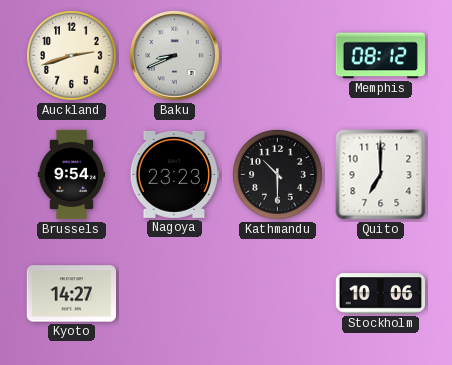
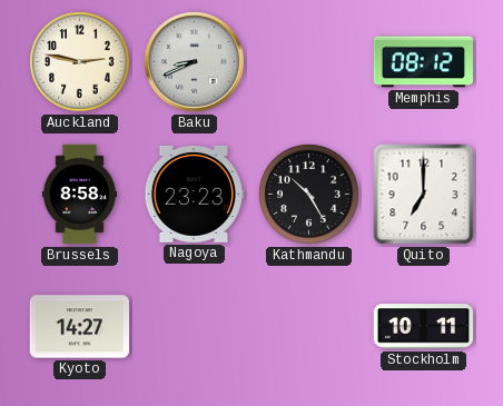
Auckland: 2:42 -> 2:47
Brussels: 9:54 -> 8:58
Kathmandu: 10:30 -> 10:25
Stockholm: 10:06 -> 10:11
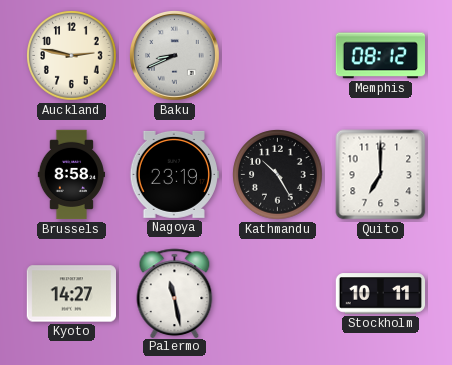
Nagoya: 23:23 -> 23:19
Palermo: none -> 11:28
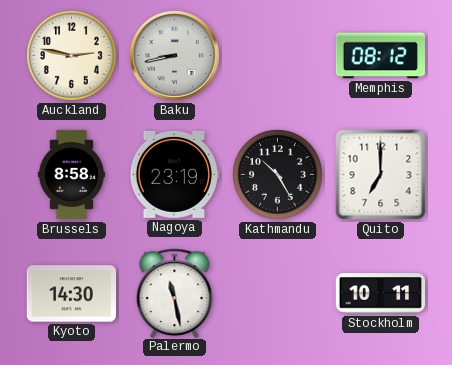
Baku: 8:41 -> 8:43
Kyoto: 14:27 -> 14:30
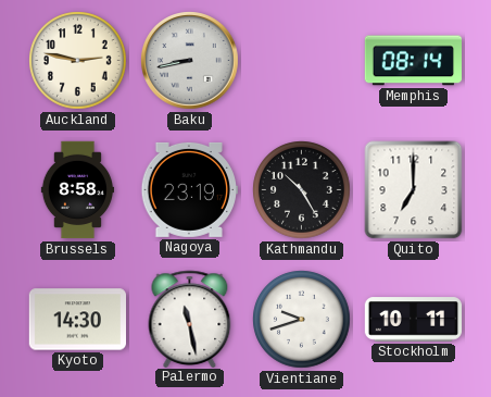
Memphis: 08:12 -> 08:14
Vientiane: none -> 9:42
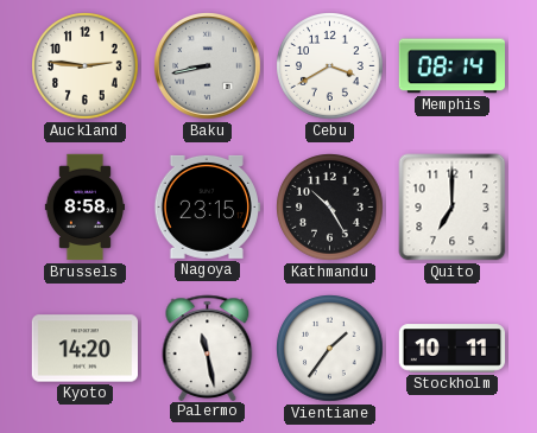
Auckland: 2:47 -> 2:46
Cebu: none -> 3:40
Nagoya: 23:19 -> 23:15
Kyoto: 14:30 -> 14:20
Vientiane: 9:42 -> 1:36
